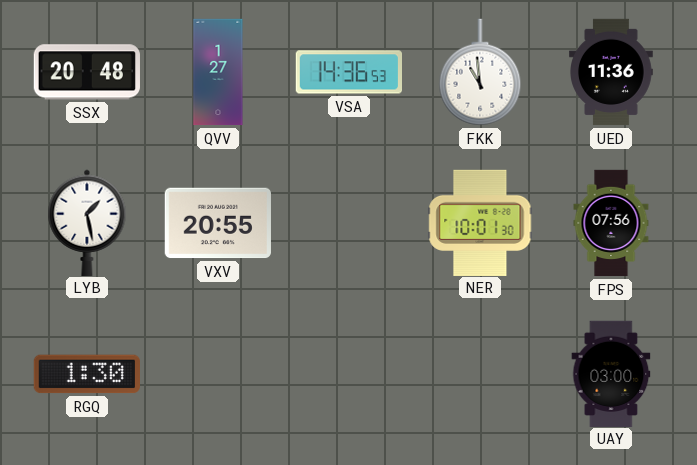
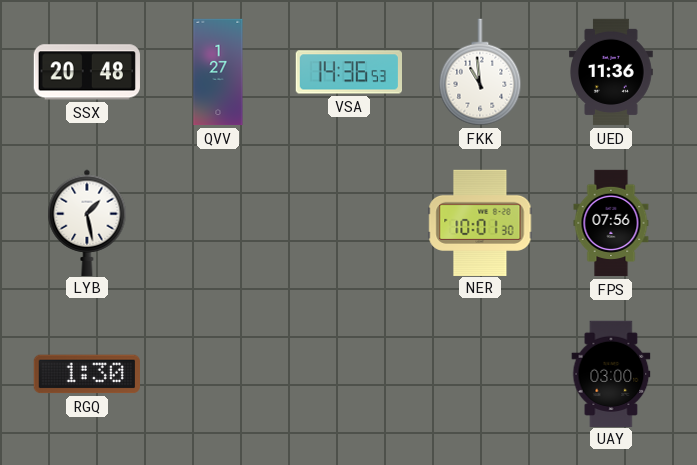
VXV: 20:55 -> none
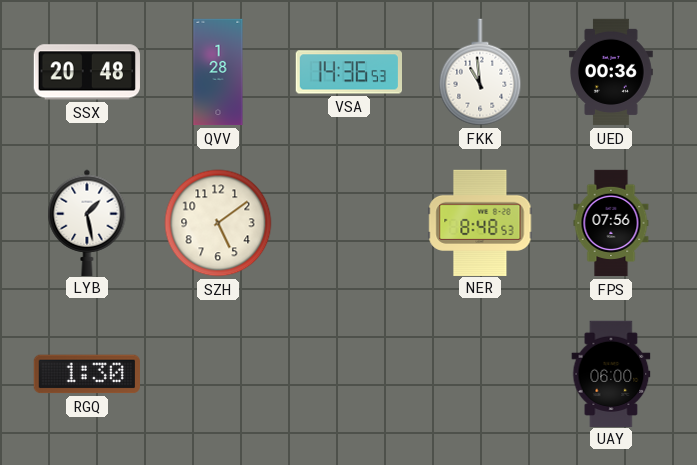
QVV: 1:27 -> 1:28
UED: 11:36 -> 00:36
SZH: none -> 5:09
NER: 10:01 -> 8:48
UAY: 03:00 -> 06:00
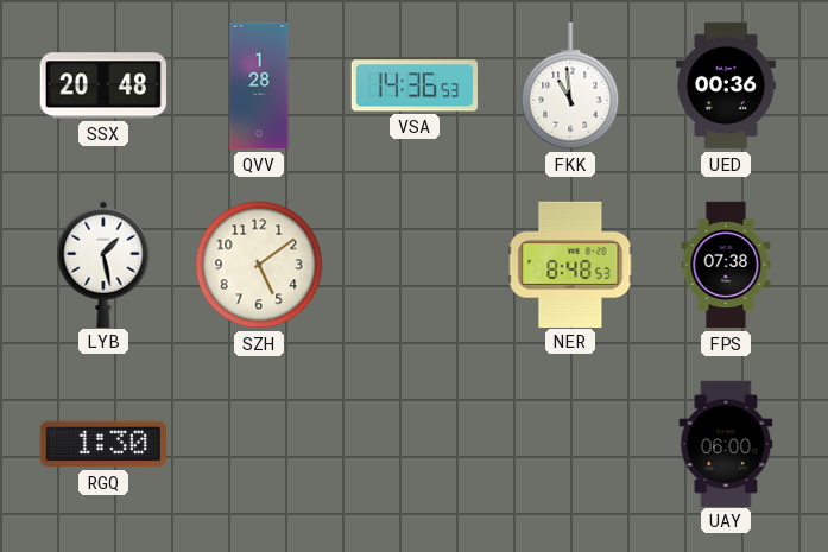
FPS: 07:56 -> 07:38
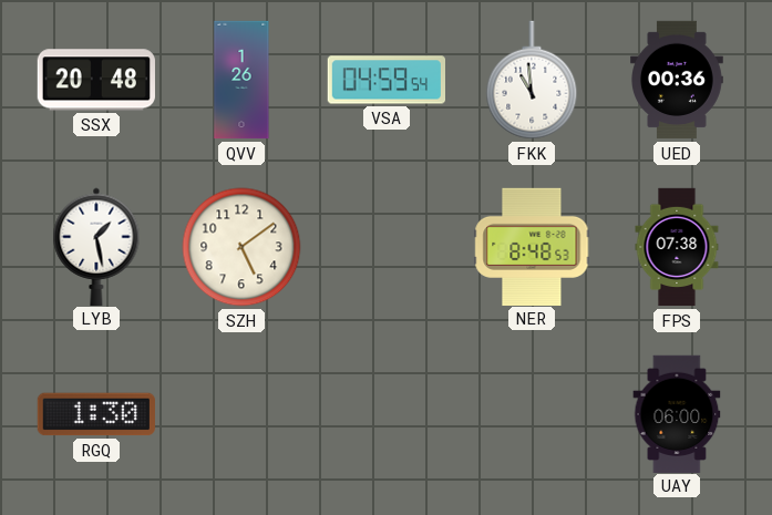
QVV: 1:28 -> 1:26
VSA: 14:36 -> 04:59
